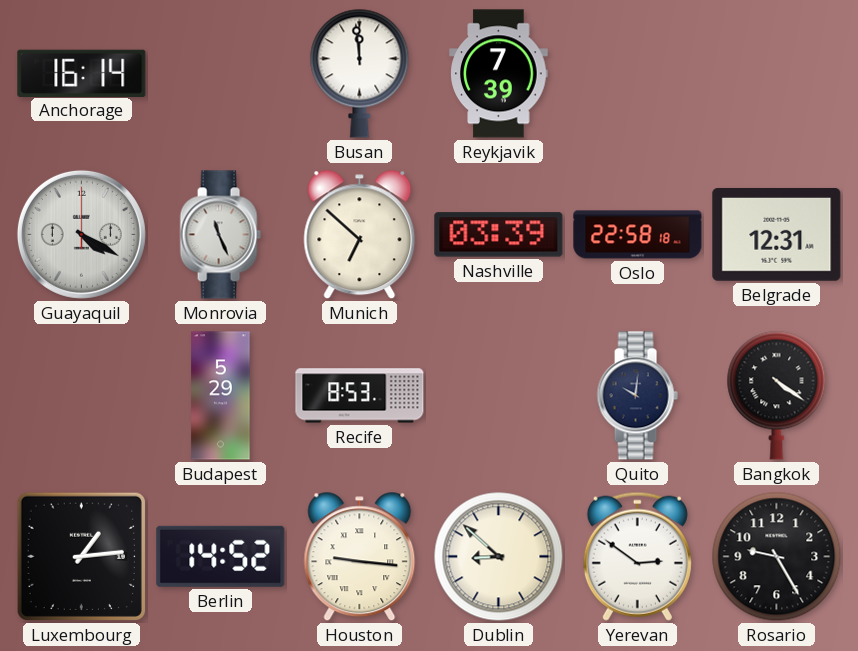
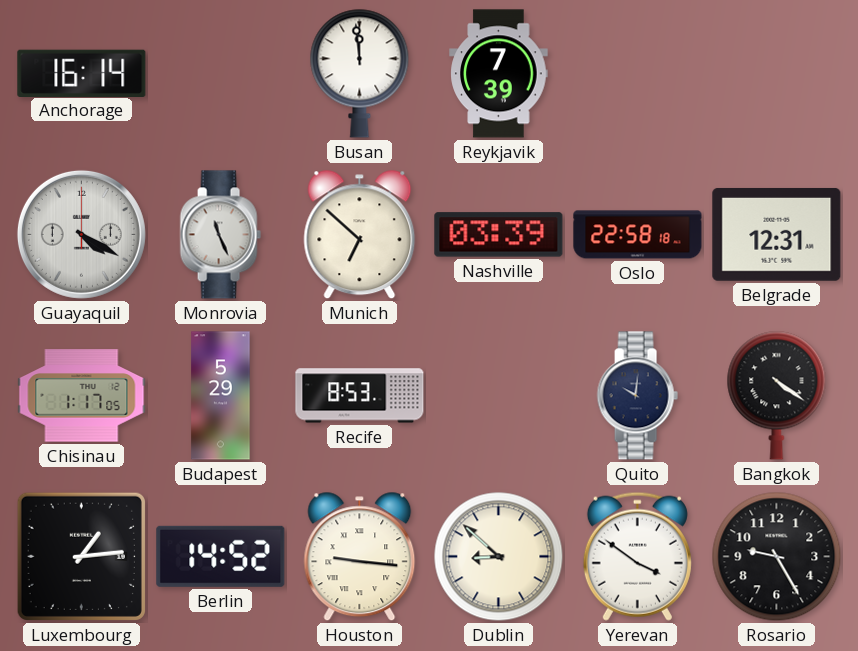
Chisinau: none -> 1:17
Yerevan: 2:51 -> 3:51
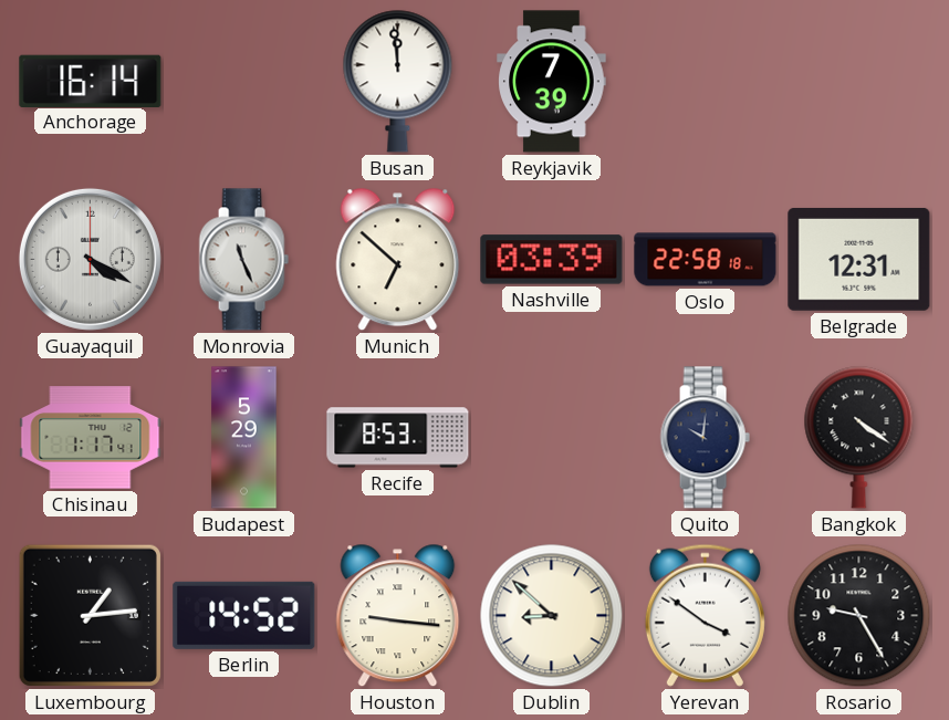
Chisinau: 1:17:05 -> 1:17:41
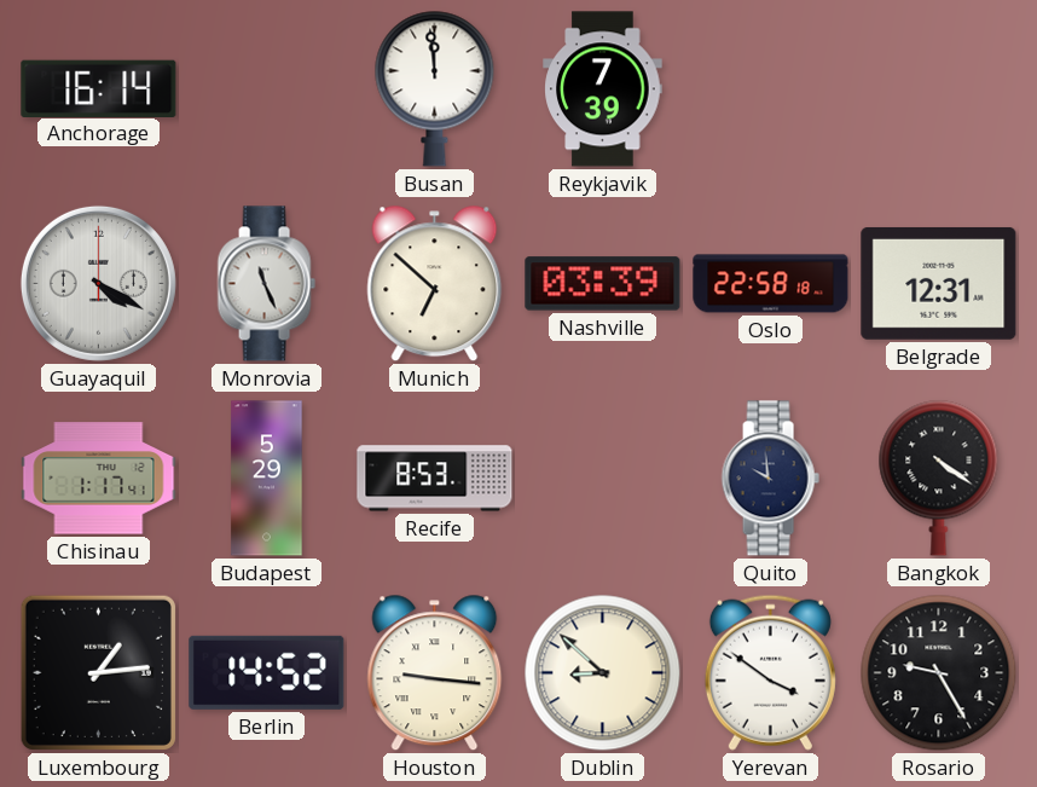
Quito: 10:01 -> 9:59
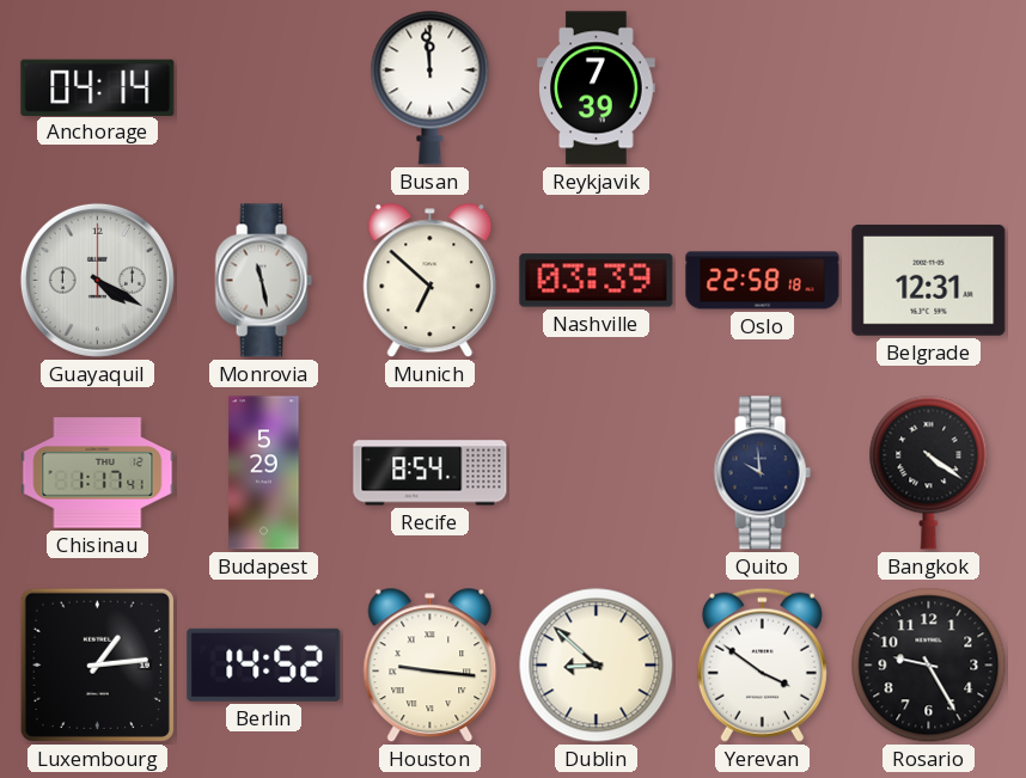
Anchorage: 16:14 -> 04:14
Monrovia: 11:26 -> 11:28
Recife: 8:53 -> 8:54
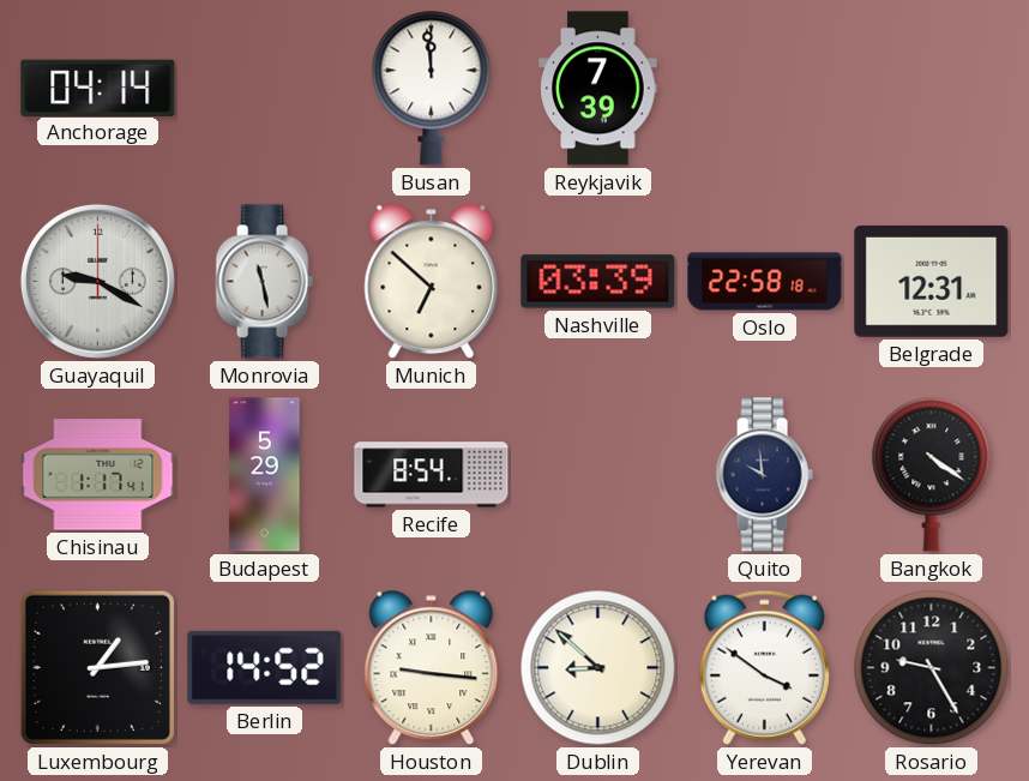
Guayaquil: 4:20 -> 9:20
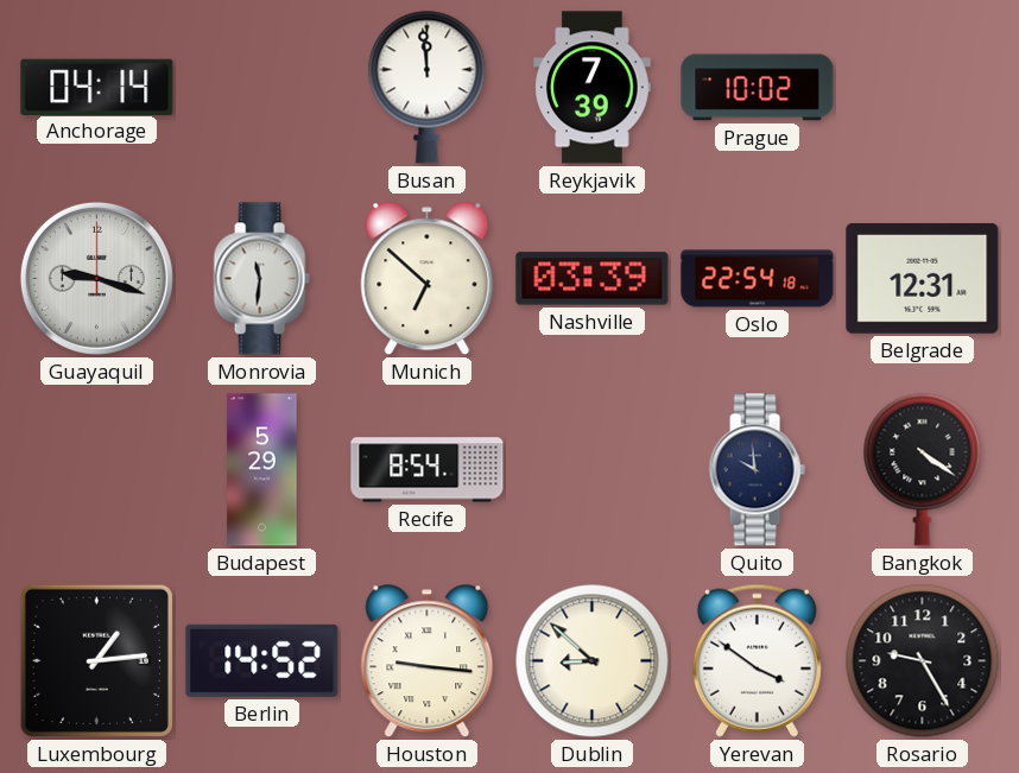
Prague: none -> 10:02
Guayaquil: 9:20 -> 9:18
Monrovia: 11:28 -> 11:31
Oslo: 22:58 -> 22:54
Chisinau: 1:17 -> none
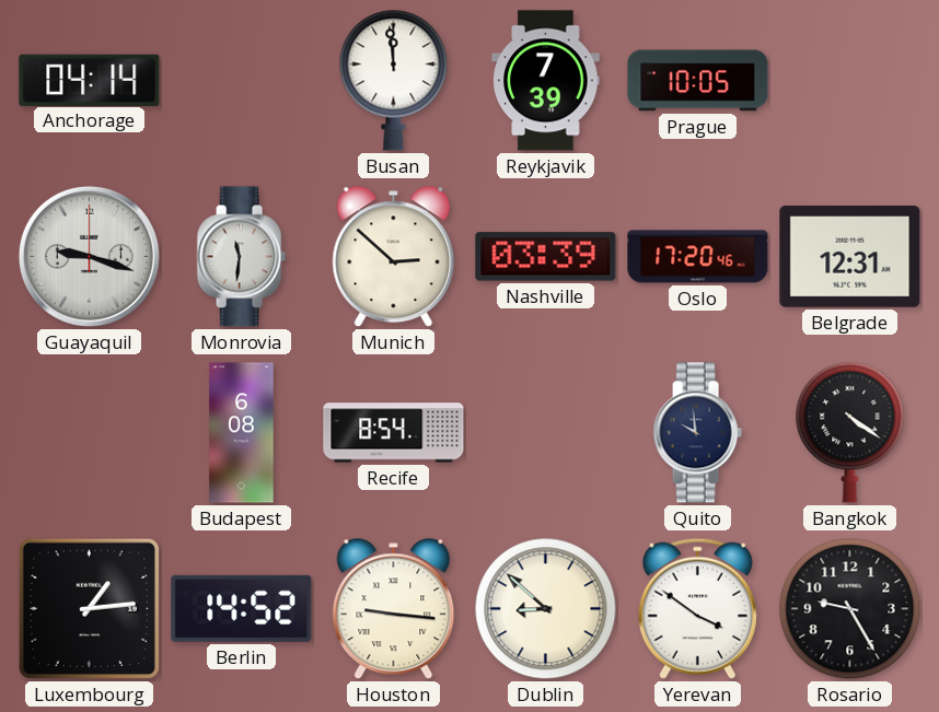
Prague: 10:02 -> 10:05
Munich: 6:52 -> 2:52
Oslo: 22:54 -> 17:20
Budapest: 5:29 -> 6:08
